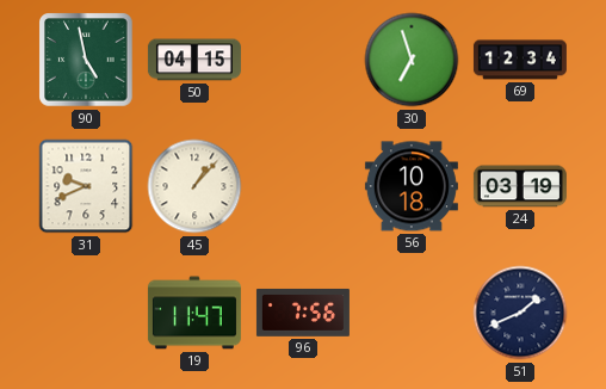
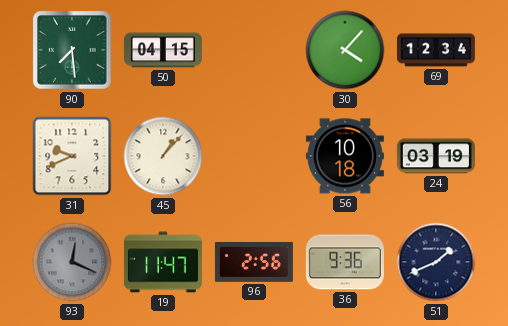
90: 4:58 -> 7:29
30: 6:57 -> 4:07
93: none -> 12:19
96: 7:56 -> 2:56
36: none -> 9:36
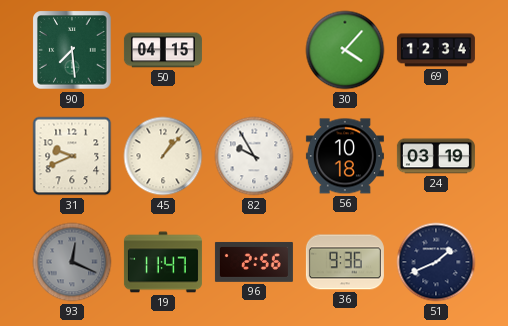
82: none -> 9:55
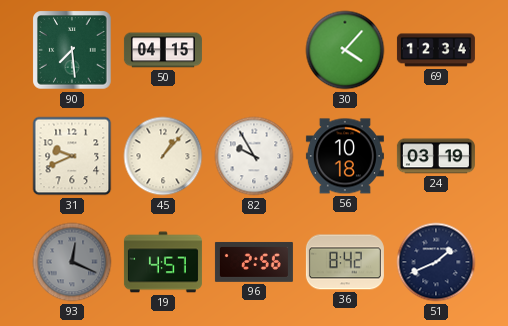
19: 11:47 -> 4:57
36: 9:36 -> 8:42
